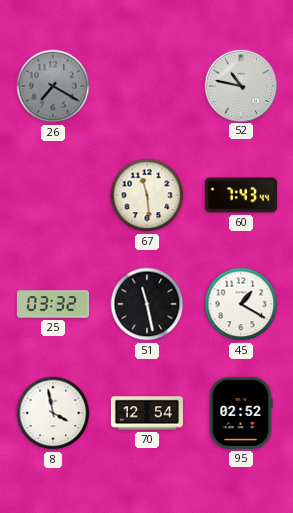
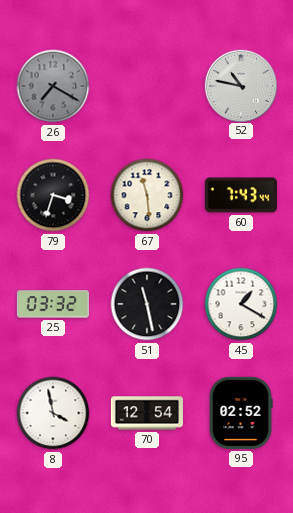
79: none -> 3:33
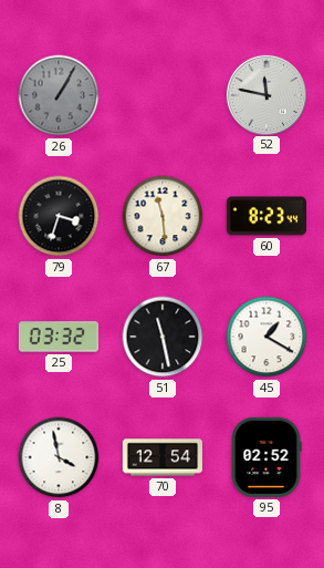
26: 7:20 -> 1:05
52: 10:47 -> 11:47
60: 7:43 -> 8:23
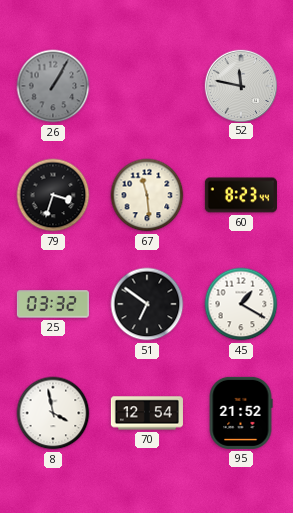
51: 11:28 -> 6:51
95: 02:52 -> 21:52
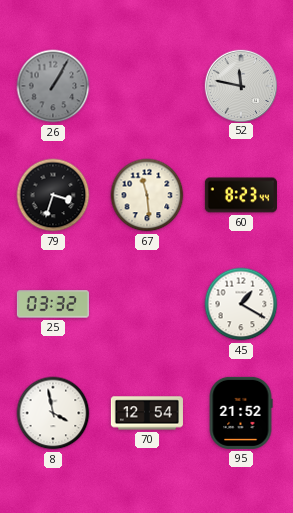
51: 6:51 -> none
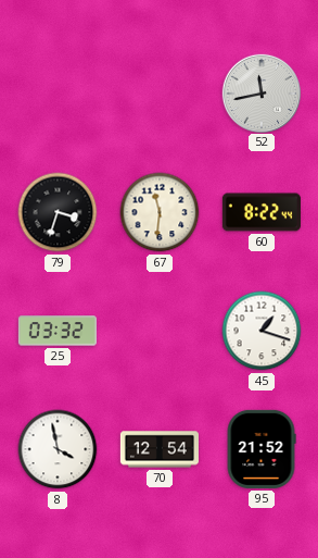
26: 1:05 -> none
52: 11:47 -> 11:43
67: 11:29 -> 11:31
60: 8:23 -> 8:22
45: 1:20 -> 1:18
